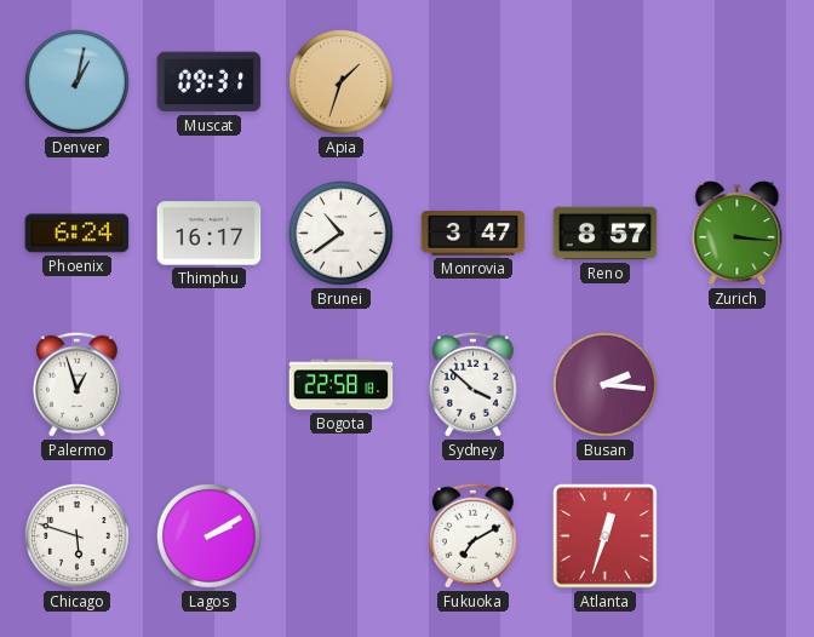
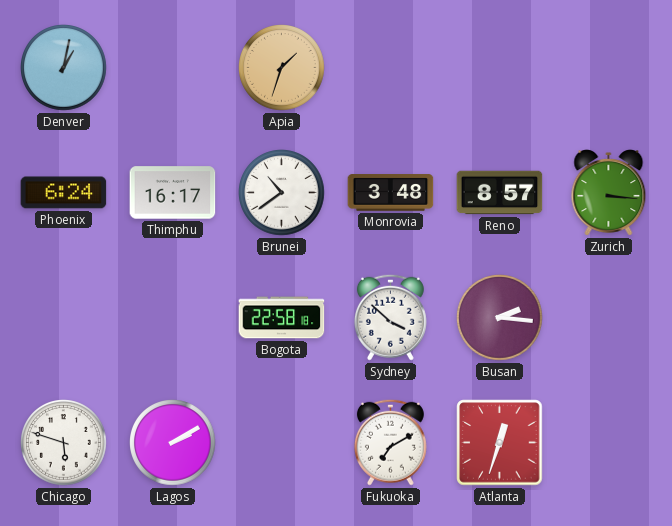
Muscat: 09:31 -> none
Monrovia: 3:47 -> 3:48
Palermo: 12:57 -> none
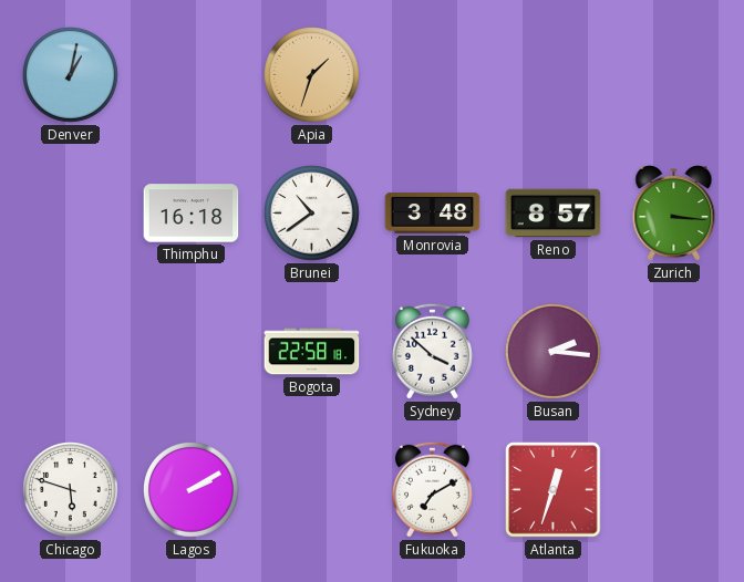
Phoenix: 6:24 -> none
Thimphu: 16:17 -> 16:18
